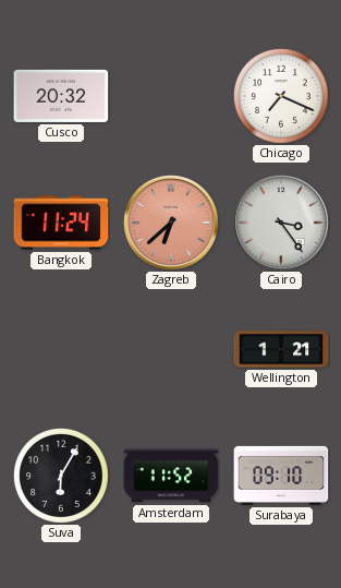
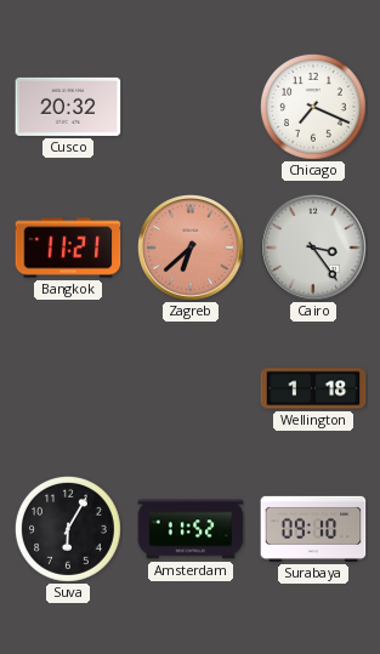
Bangkok: 11:24 -> 11:21
Wellington: 1:21 -> 1:18
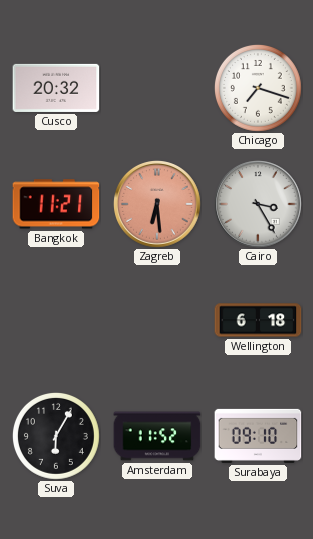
Chicago: 7:19 -> 7:18
Zagreb: 6:38 -> 6:29
Cairo: 3:24 -> 3:25
Wellington: 1:18 -> 6:18
